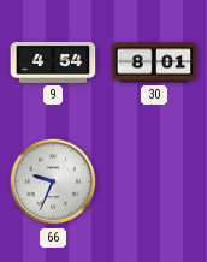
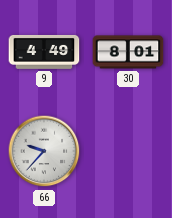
9: 4:54 -> 4:49
66: 9:34 -> 9:37
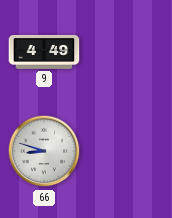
30: 8:01 -> none
66: 9:37 -> 8:48
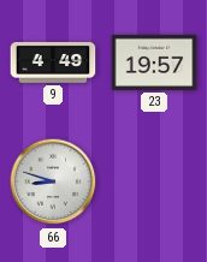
23: none -> 19:57
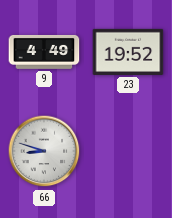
23: 19:57 -> 19:52
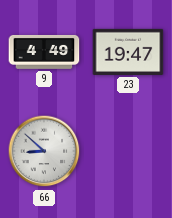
23: 19:52 -> 19:47
66: 8:48 -> 8:52
